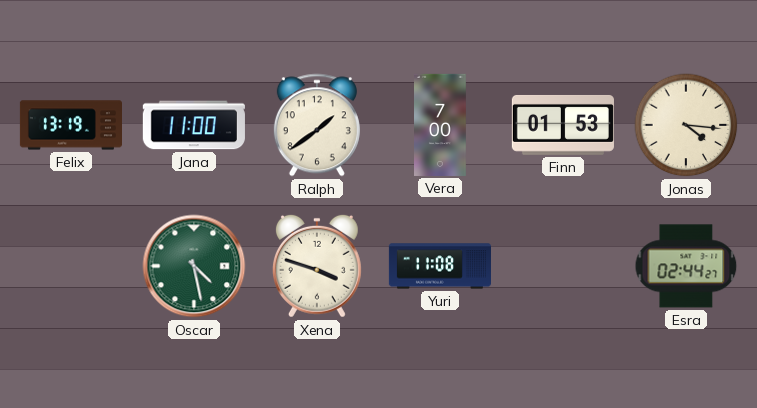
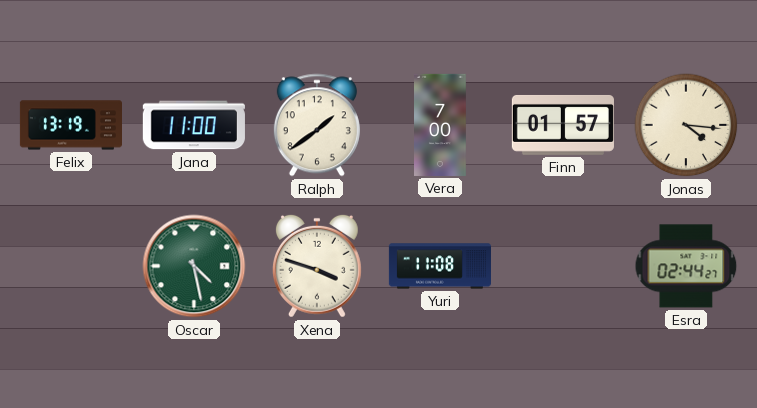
Finn: 01:53 -> 01:57
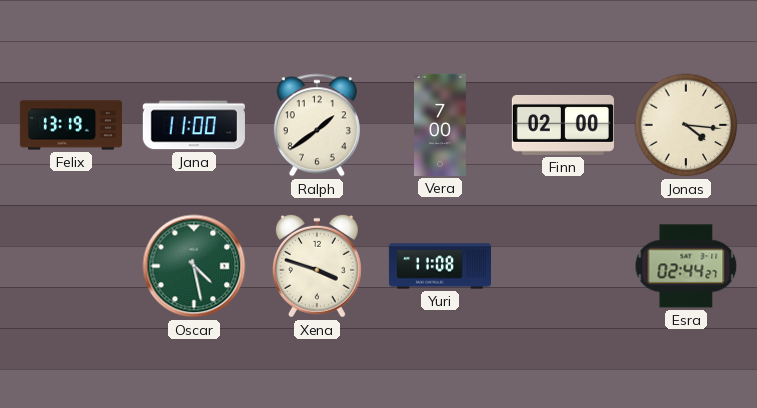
Finn: 01:57 -> 02:00
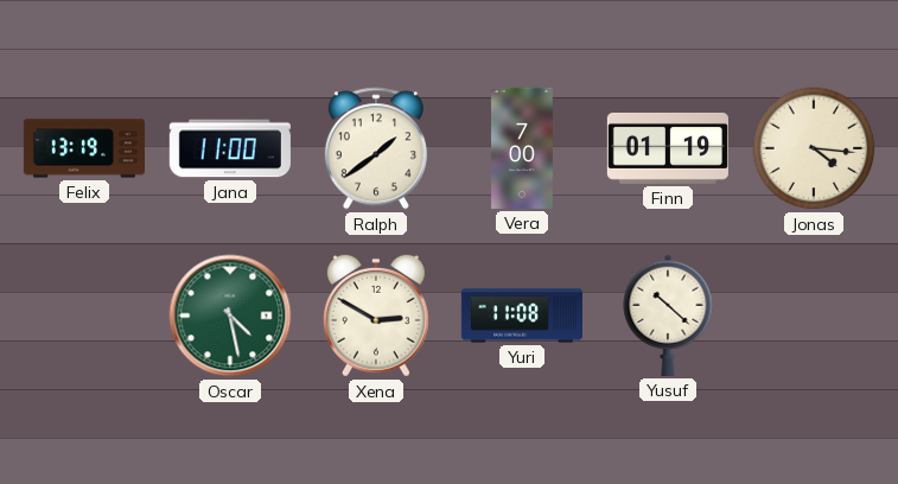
Finn: 02:00 -> 01:19
Xena: 3:48 -> 2:50
Yusuf: none -> 10:22
Esra: 02:44 -> none
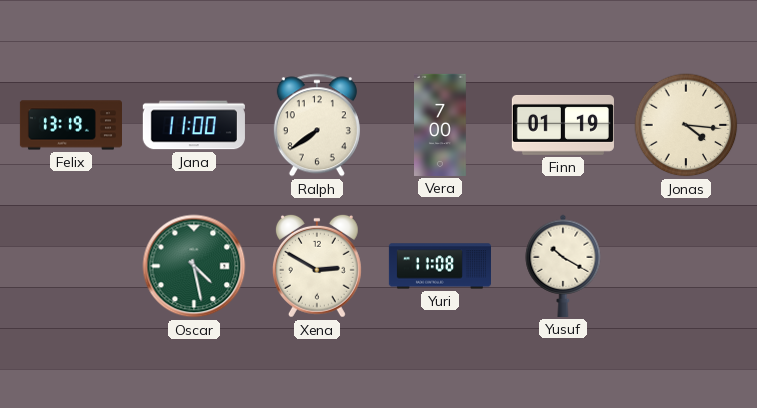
Ralph: 1:39 -> 7:39
Yusuf: 10:22 -> 10:20
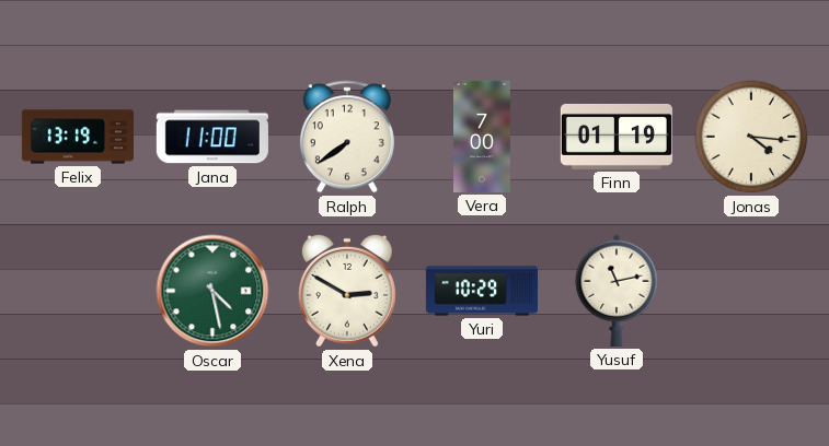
Yuri: 11:08 -> 10:29
Yusuf: 10:20 -> 11:13
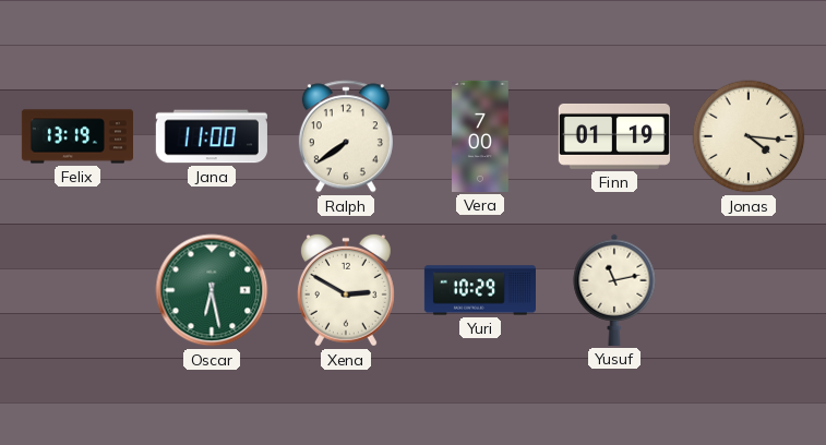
Oscar: 4:28 -> 6:28
